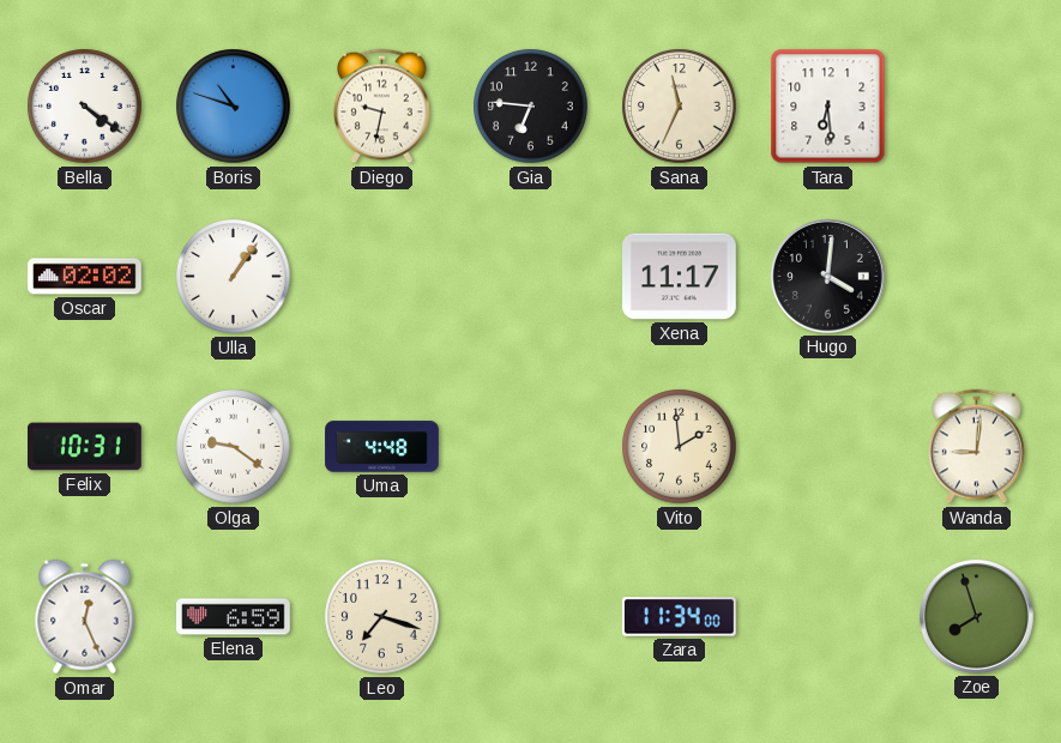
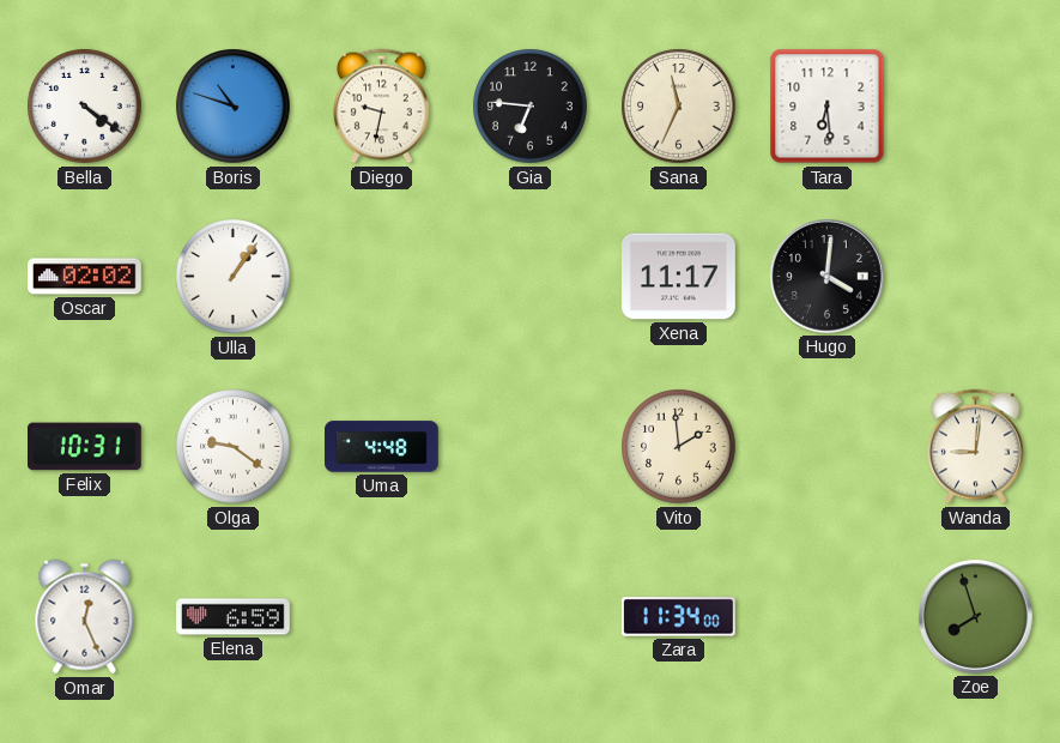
Leo: 7:18 -> none
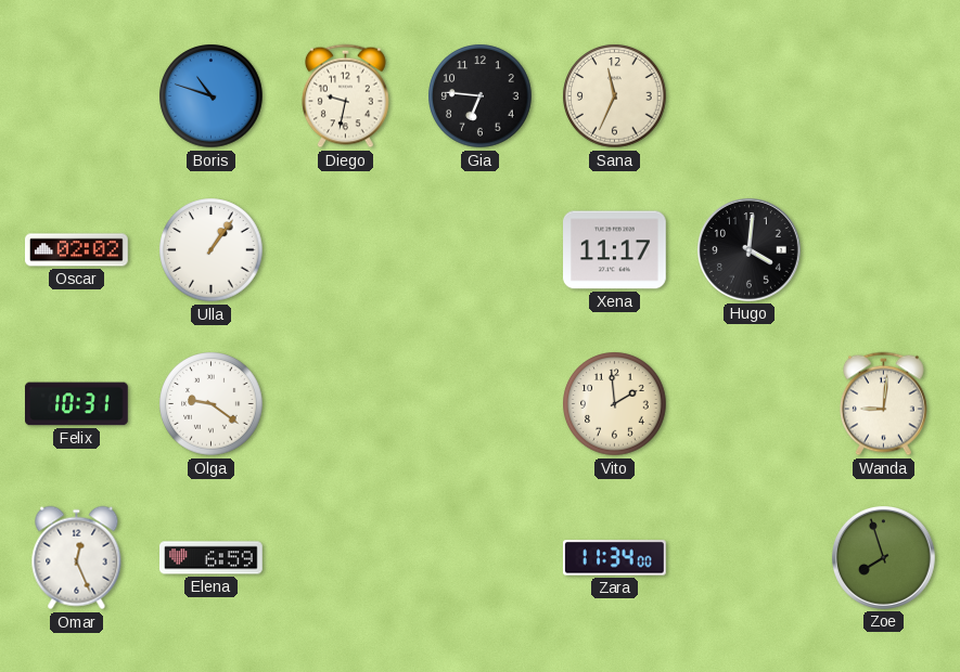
Bella: 4:21 -> none
Tara: 6:29 -> none
Uma: 4:48 -> none
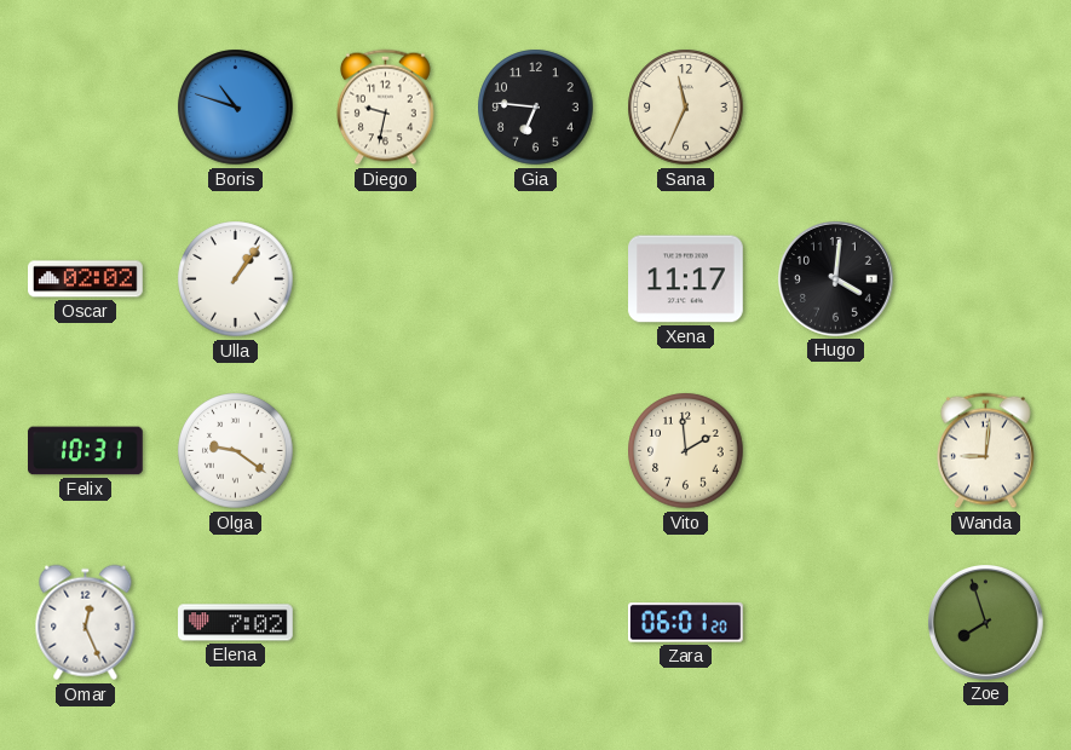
Elena: 6:59 -> 7:02
Zara: 11:34 -> 06:01
